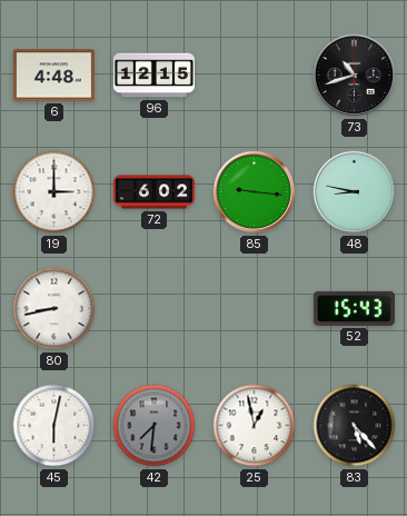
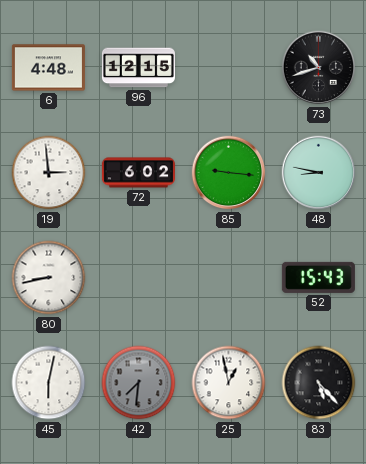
19: 3:00 -> 2:59
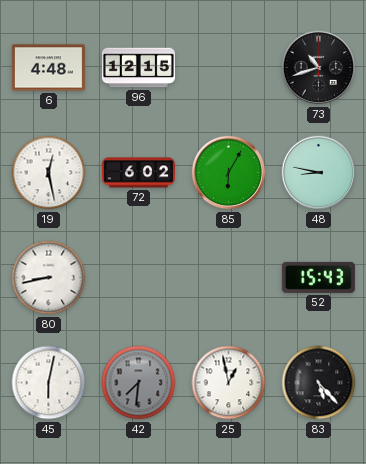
19: 2:59 -> 12:28
85: 9:16 -> 6:05
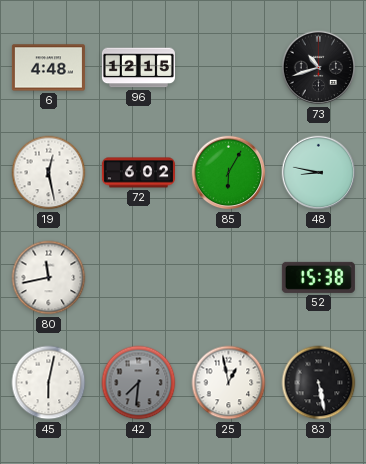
80: 8:43 -> 11:43
52: 15:43 -> 15:38
83: 5:23 -> 5:28
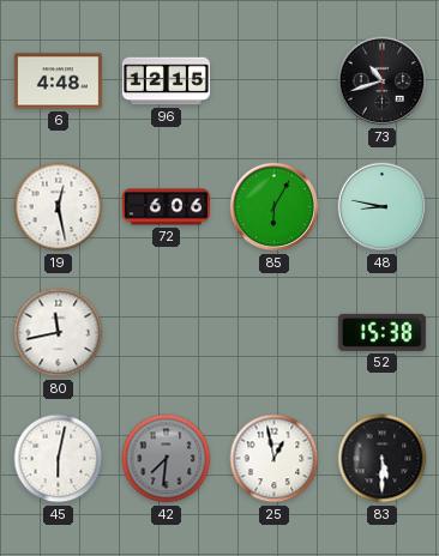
72: 6:02 -> 6:06
83: 5:28 -> 5:30
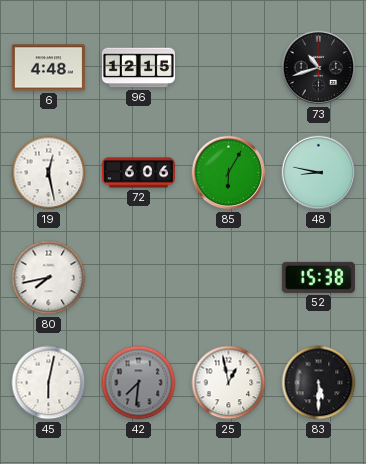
80: 11:43 -> 7:43
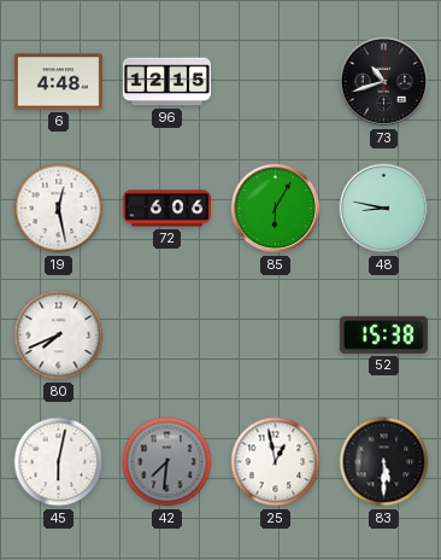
80: 7:43 -> 7:41
